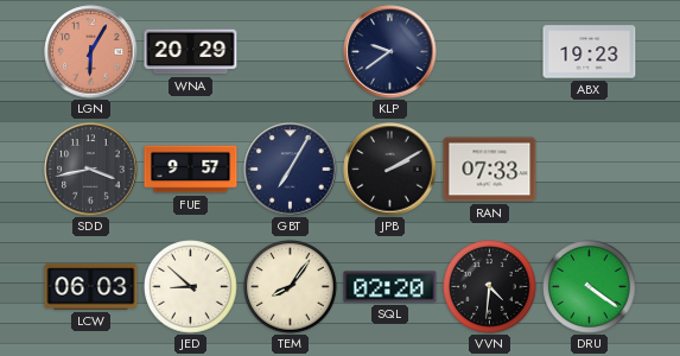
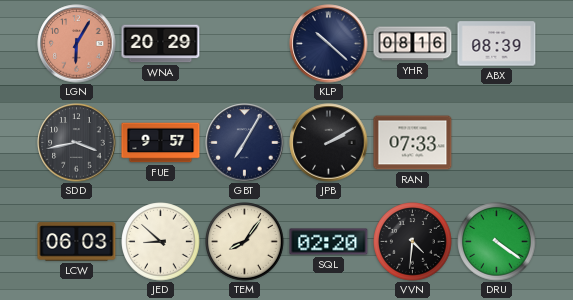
KLP: 9:39 -> 10:22
YHR: none -> 08:16
ABX: 19:23 -> 08:39
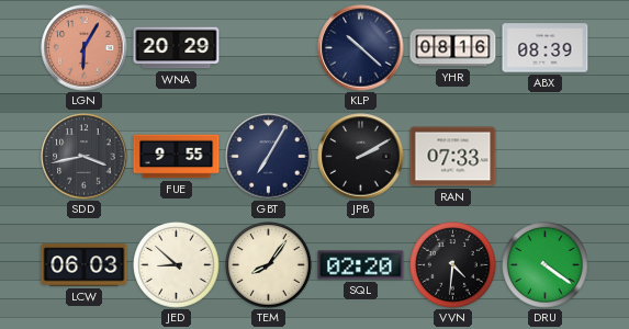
FUE: 9:57 -> 9:55
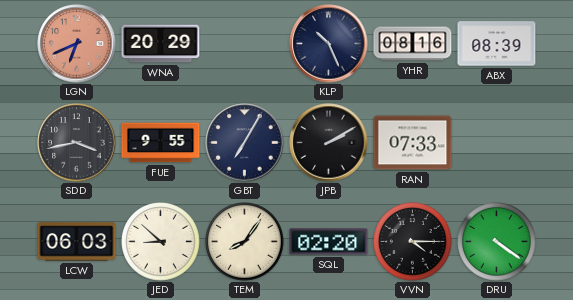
LGN: 6:05 -> 6:41
KLP: 10:22 -> 10:26
VVN: 4:31 -> 4:15
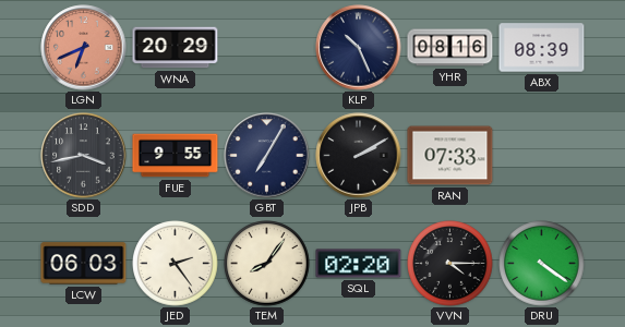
JED: 8:52 -> 2:24
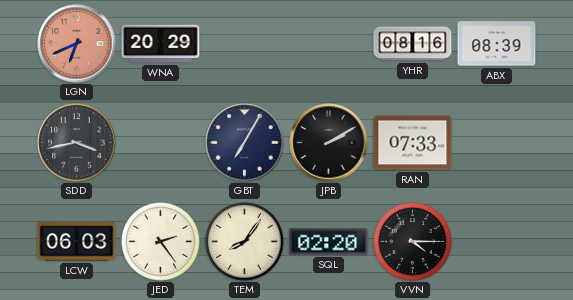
KLP: 10:26 -> none
FUE: 9:55 -> none
DRU: 4:21 -> none
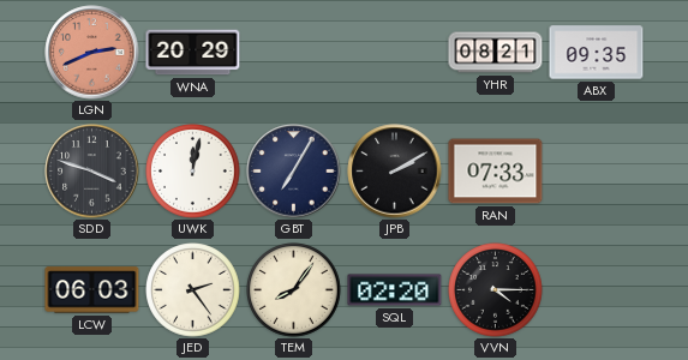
LGN: 6:41 -> 2:41
YHR: 08:16 -> 08:21
ABX: 08:39 -> 09:35
SDD: 3:43 -> 3:48
UWK: none -> 12:02
